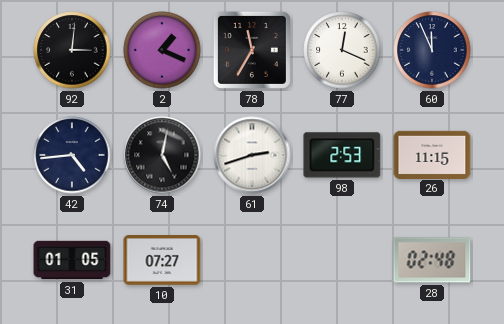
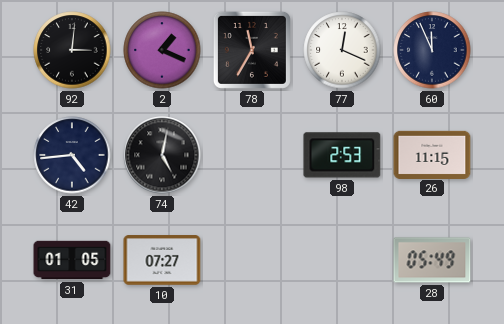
61: 2:42 -> none
28: 02:48 -> 05:49
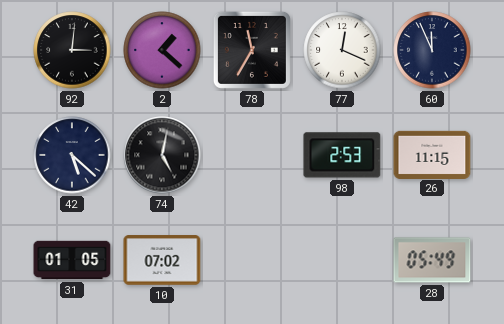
2: 1:19 -> 1:22
42: 4:44 -> 5:22
10: 07:27 -> 07:02
